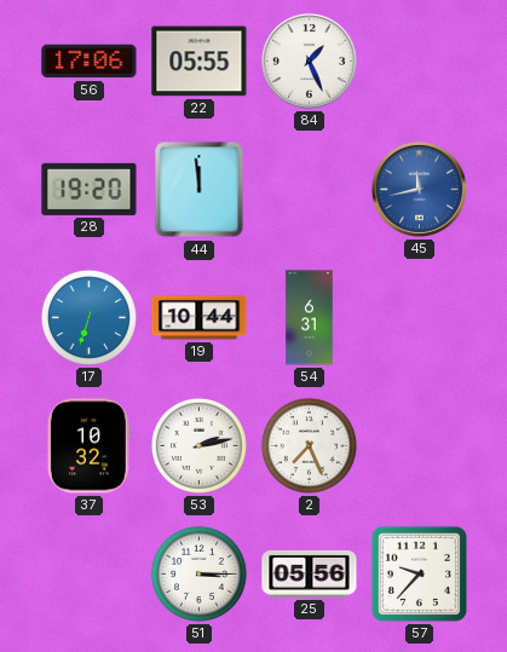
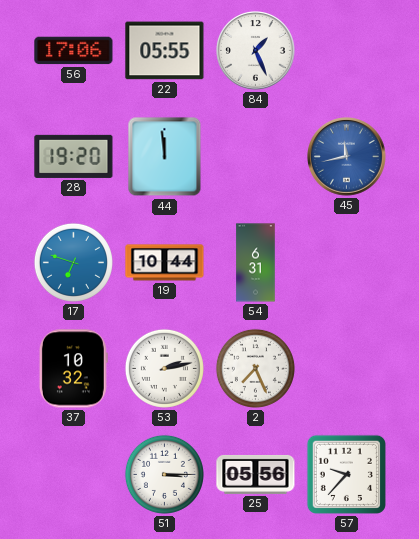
17: 6:33 -> 6:48
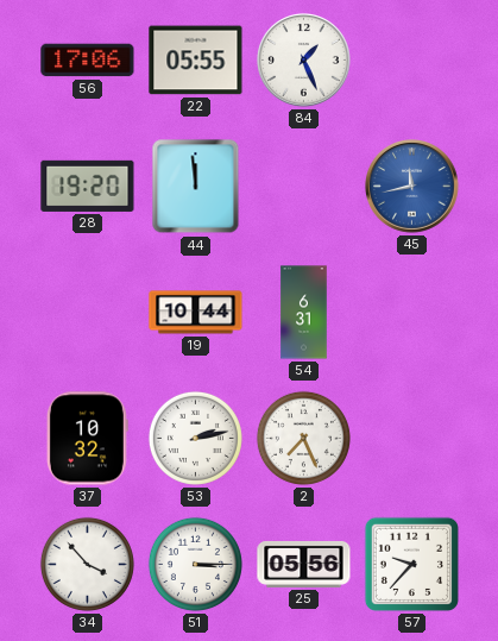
17: 6:48 -> none
34: none -> 3:53
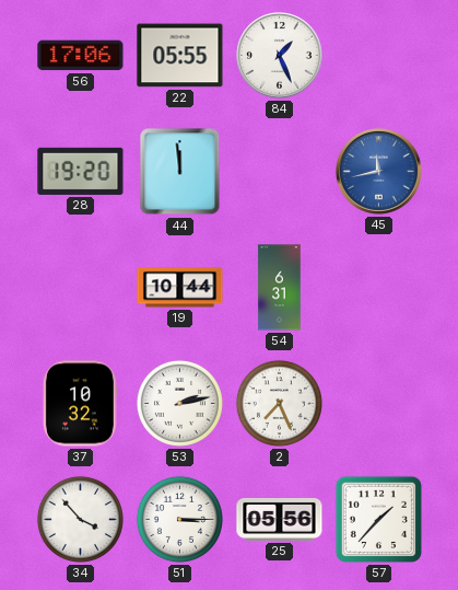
57: 9:37 -> 1:37
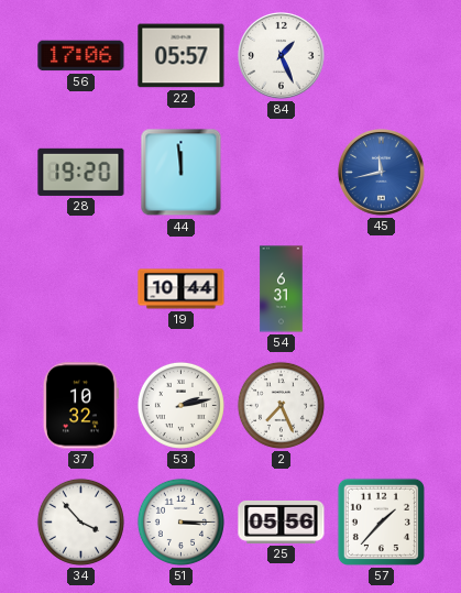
22: 05:55 -> 05:57
